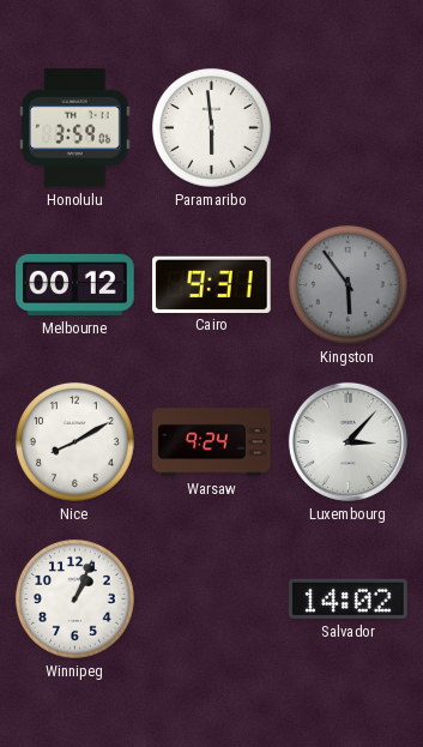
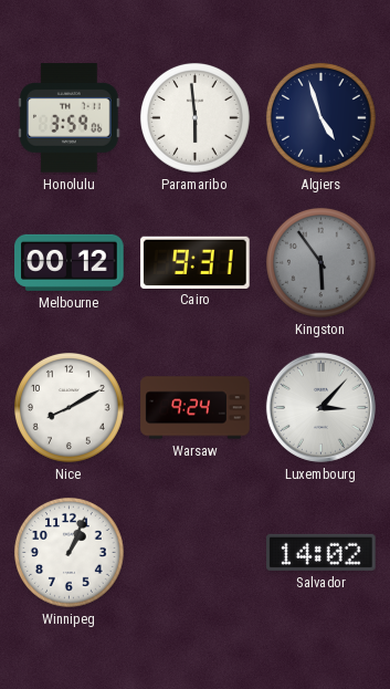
Algiers: none -> 4:57
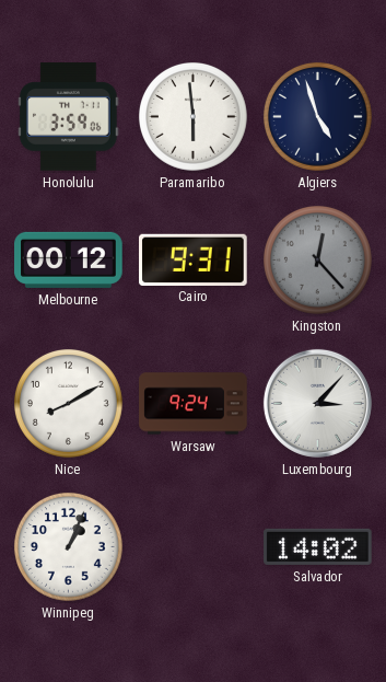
Kingston: 5:54 -> 12:23
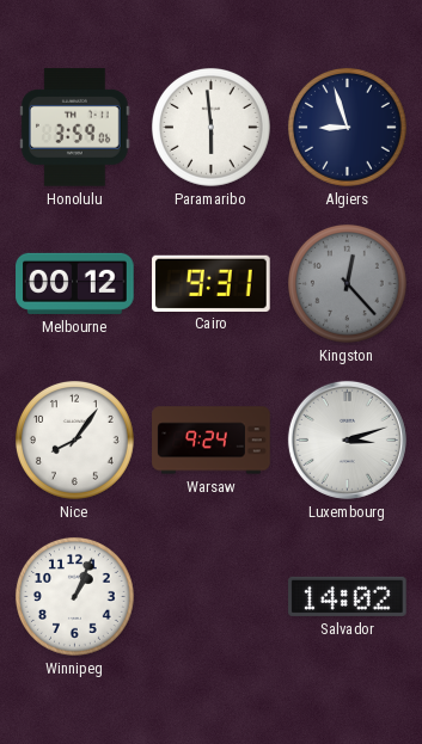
Algiers: 4:57 -> 8:57
Nice: 8:10 -> 8:06
Luxembourg: 3:07 -> 3:12
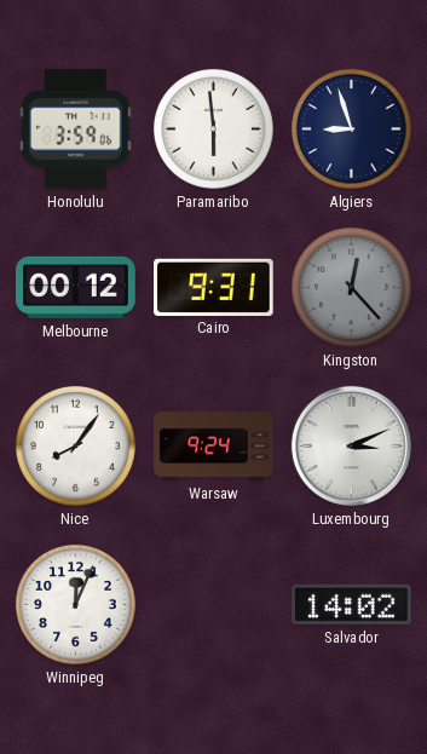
Luxembourg: 3:12 -> 3:11
Winnipeg: 1:04 -> 12:04
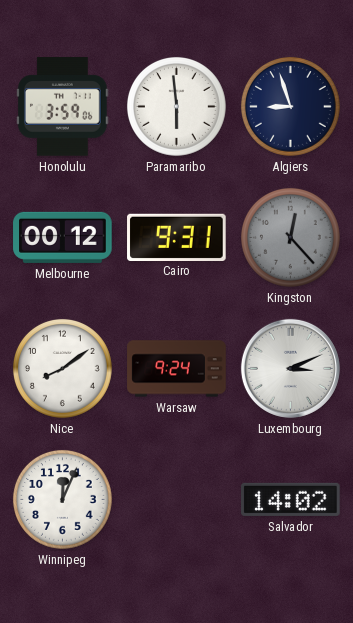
Nice: 8:06 -> 8:09
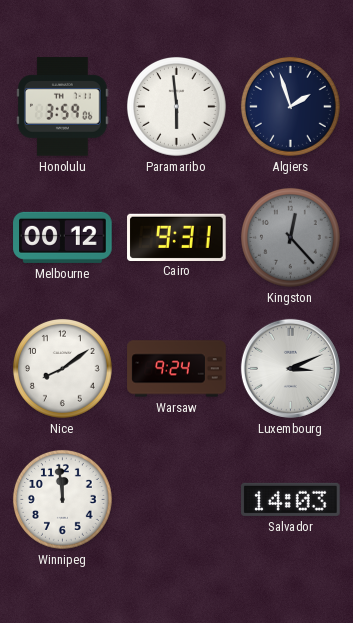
Algiers: 8:57 -> 1:57
Winnipeg: 12:04 -> 11:59
Salvador: 14:02 -> 14:03
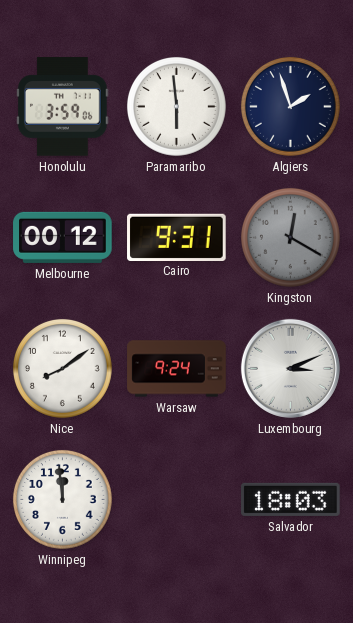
Kingston: 12:23 -> 12:20
Salvador: 14:03 -> 18:03
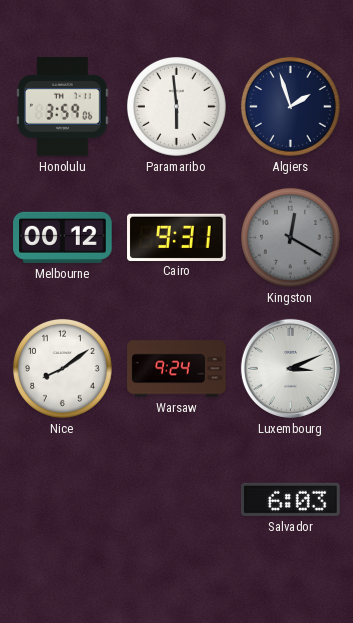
Winnipeg: 11:59 -> none
Salvador: 18:03 -> 6:03
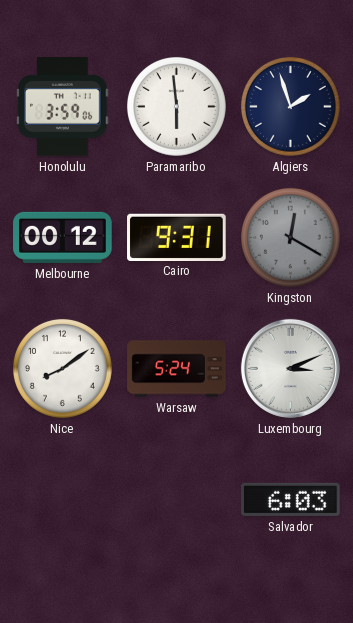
Warsaw: 9:24 -> 5:24
